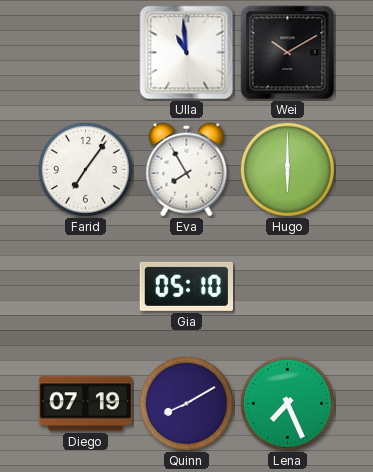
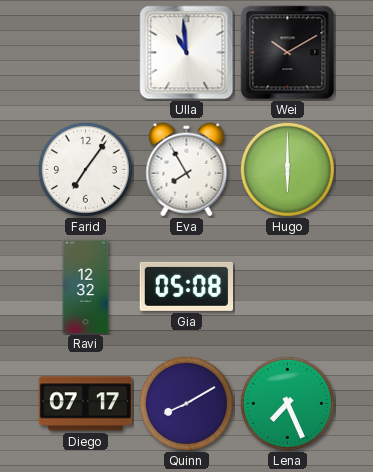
Ravi: none -> 12:32
Gia: 05:10 -> 05:08
Diego: 07:19 -> 07:17
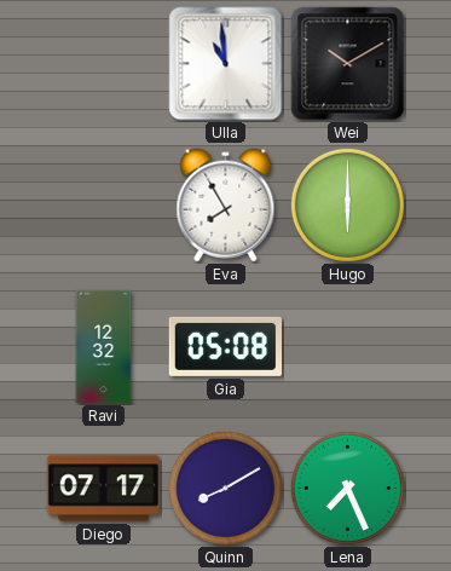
Farid: 7:06 -> none
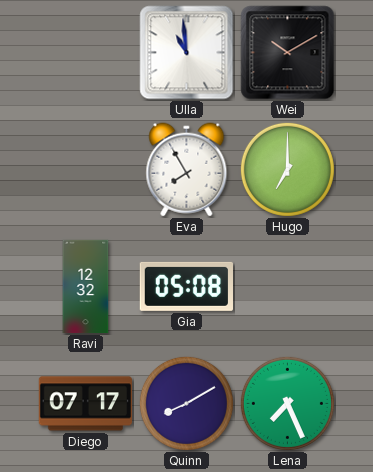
Hugo: 6:00 -> 7:00
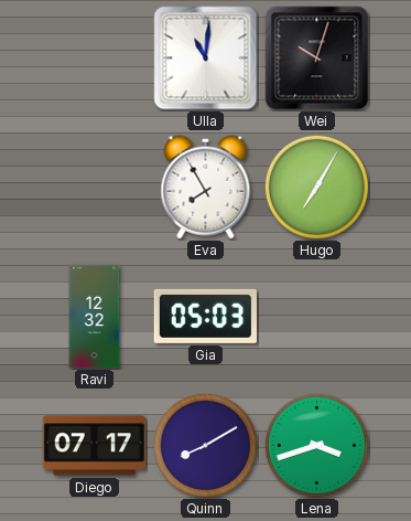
Ulla: 10:59 -> 11:01
Wei: 10:10 -> 10:03
Hugo: 7:00 -> 7:05
Gia: 05:08 -> 05:03
Lena: 7:26 -> 3:42
